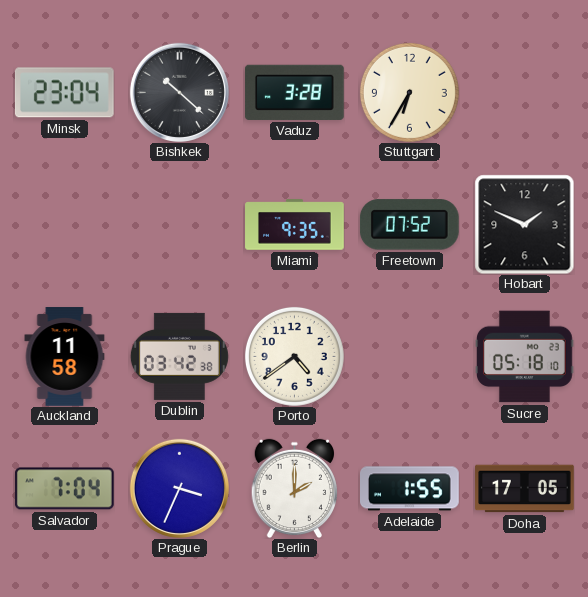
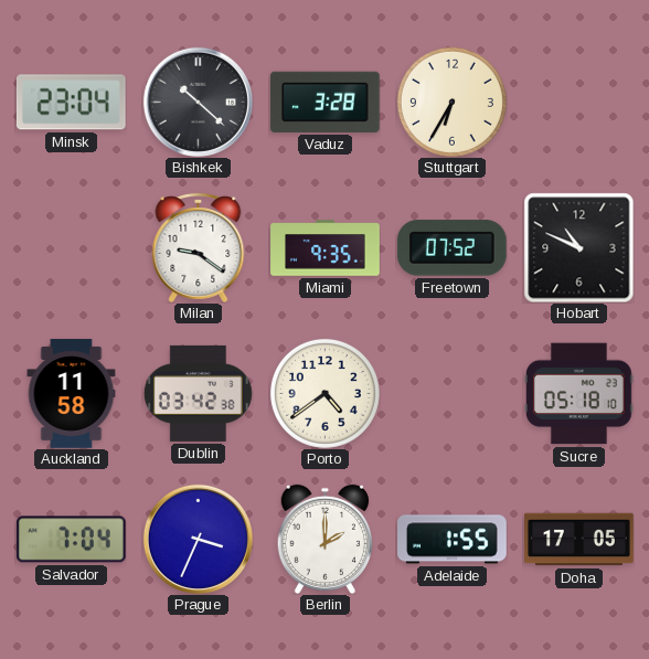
Milan: none -> 9:21
Hobart: 1:49 -> 10:49
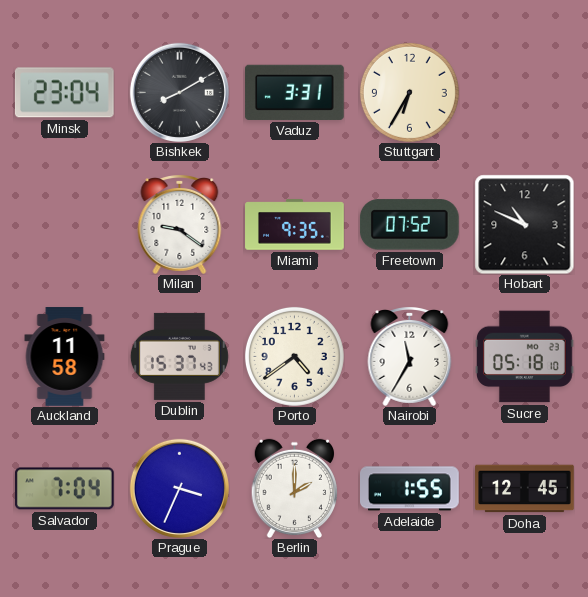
Bishkek: 10:22 -> 8:10
Vaduz: 3:28 -> 3:31
Dublin: 03:42 -> 15:37
Nairobi: none -> 11:35
Doha: 17:05 -> 12:45
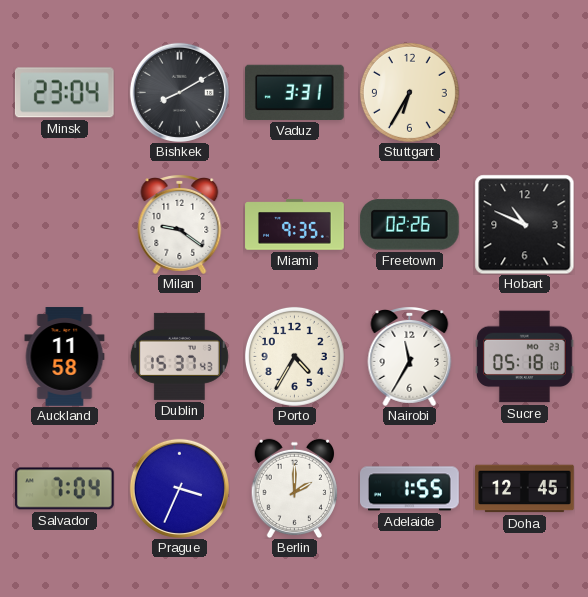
Freetown: 07:52 -> 02:26
Porto: 4:39 -> 4:35
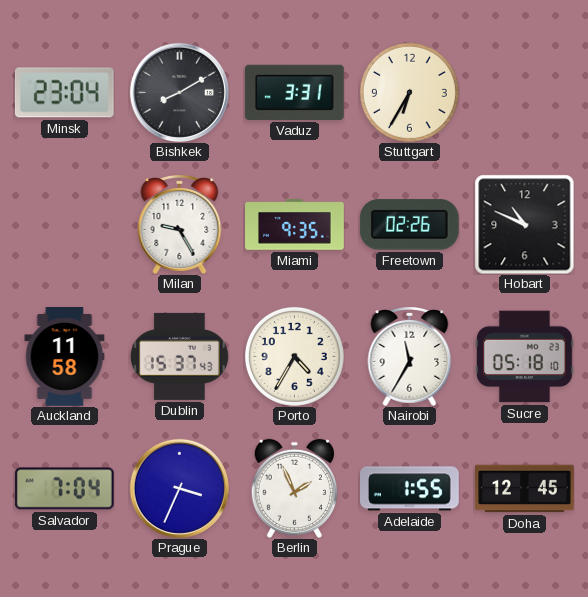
Milan: 9:21 -> 9:25
Berlin: 2:00 -> 1:56
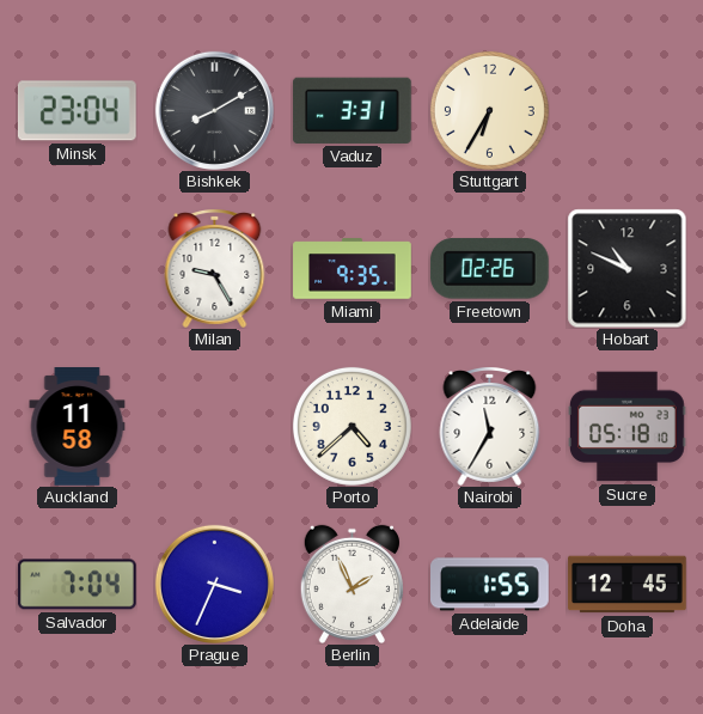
Dublin: 15:37 -> none
Porto: 4:35 -> 4:38
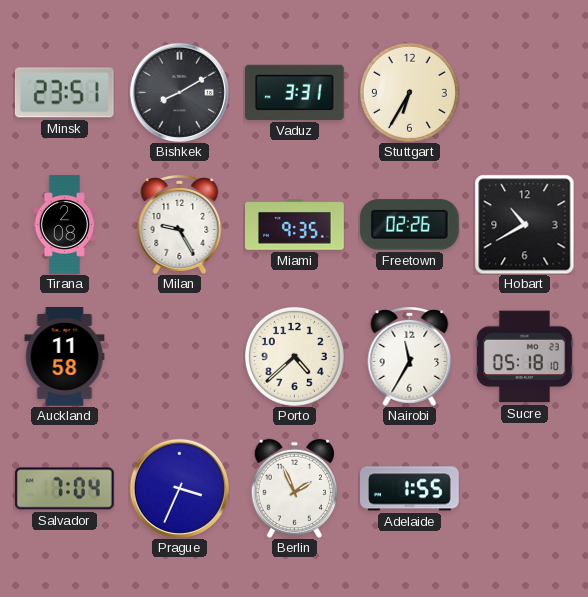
Minsk: 23:04 -> 23:51
Tirana: none -> 2:08
Hobart: 10:49 -> 10:40
Doha: 12:45 -> none
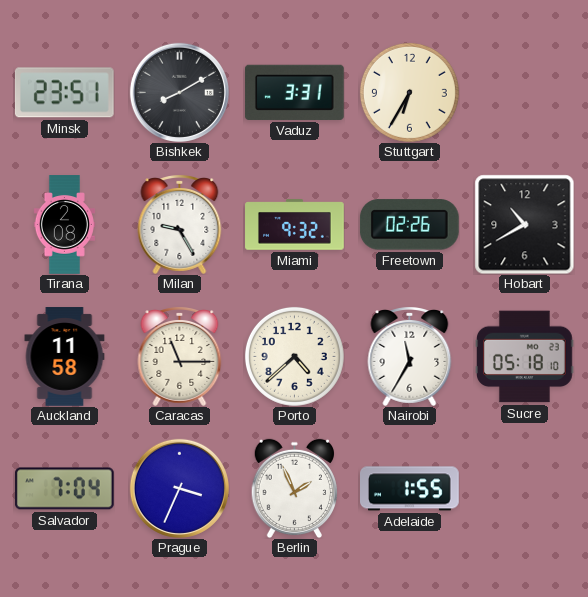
Miami: 9:35 -> 9:32
Caracas: none -> 11:15
